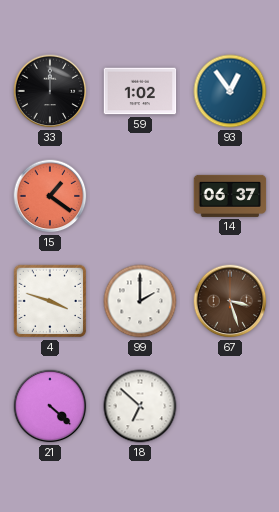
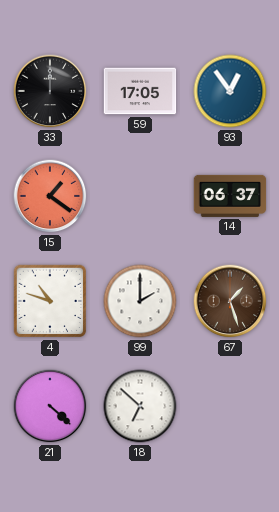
59: 1:02 -> 17:05
4: 3:48 -> 10:48
67: 3:27 -> 1:27
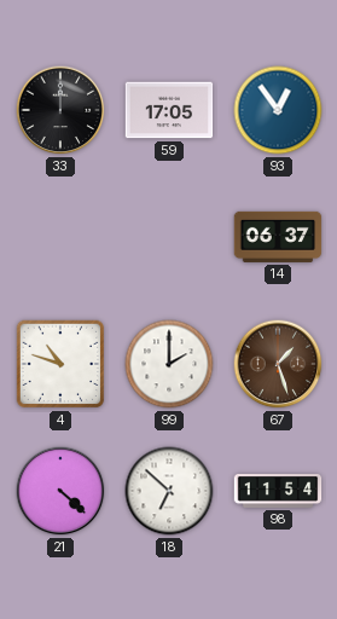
15: 1:21 -> none
98: none -> 11:54
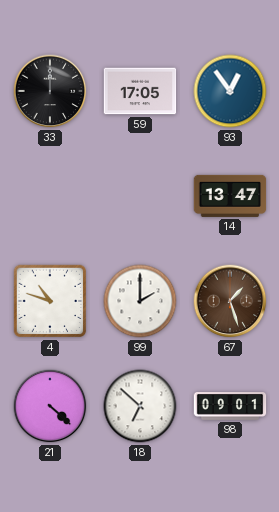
14: 06:37 -> 13:47
98: 11:54 -> 09:01
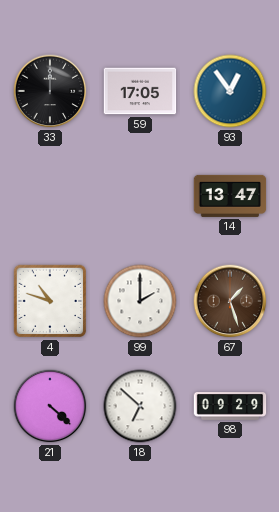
98: 09:01 -> 09:29
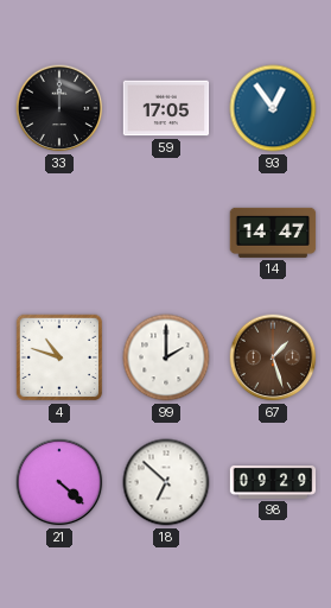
14: 13:47 -> 14:47
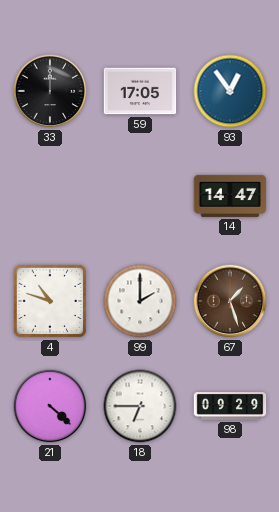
18: 6:52 -> 6:45
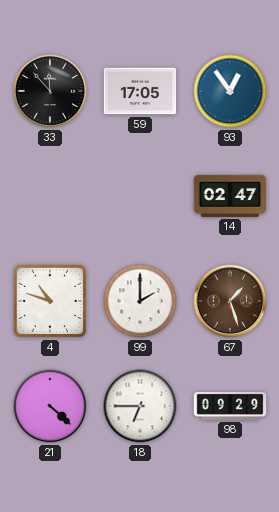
33: 12:00 -> 11:53
14: 14:47 -> 02:47
